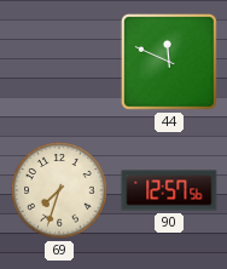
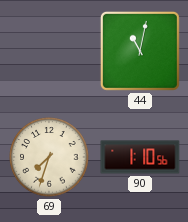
44: 11:49 -> 11:02
90: 12:57 -> 1:10
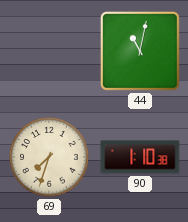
90: 1:10:56 -> 1:10:38
